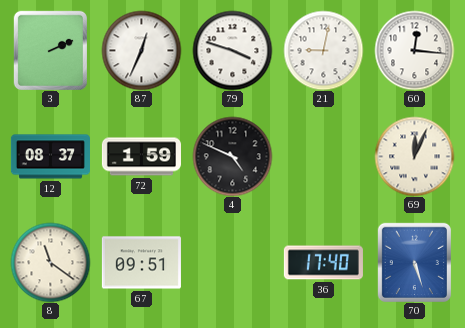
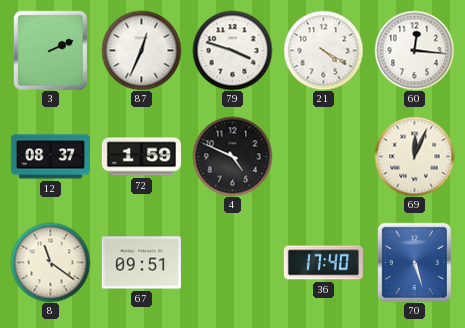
21: 9:02 -> 4:20
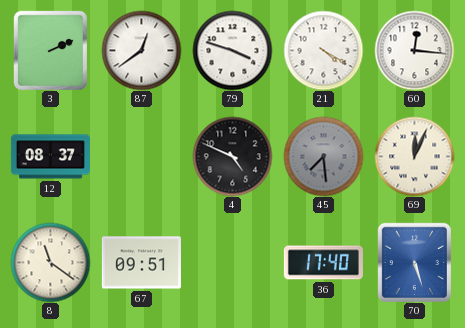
87: 12:34 -> 12:39
72: 1:59 -> none
45: none -> 7:29
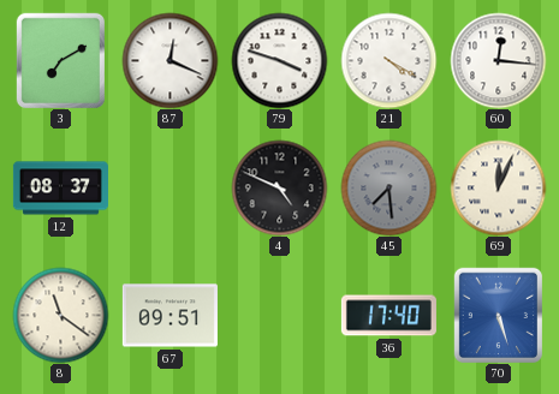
3: 2:11 -> 7:10
87: 12:39 -> 12:19
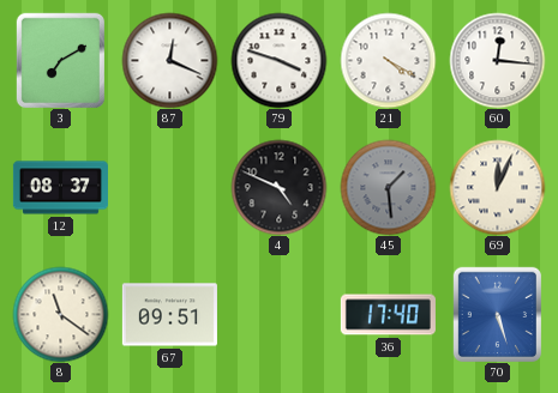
45: 7:29 -> 1:29
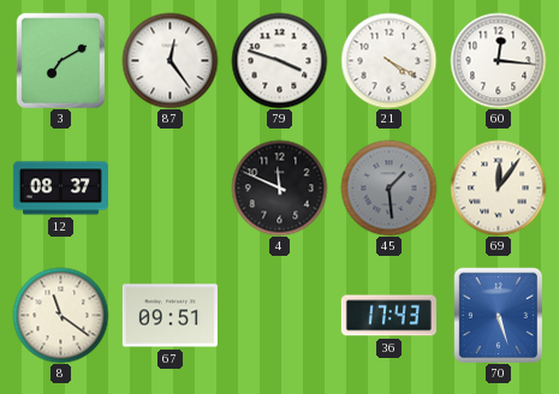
87: 12:19 -> 12:24
4: 4:49 -> 11:49
69: 12:04 -> 12:06
36: 17:40 -> 17:43
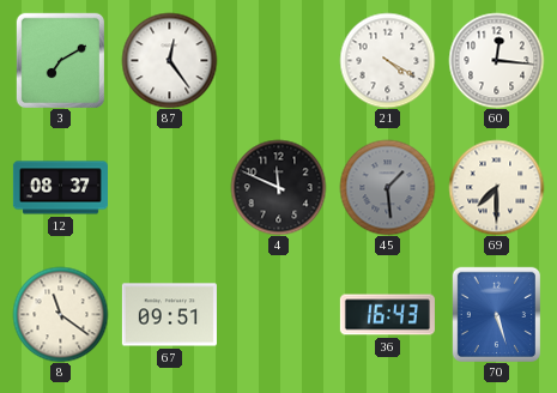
79: 3:48 -> none
69: 12:06 -> 7:30
36: 17:43 -> 16:43
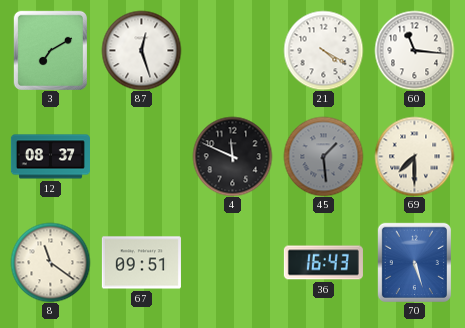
87: 12:24 -> 12:27
60: 12:16 -> 11:16
